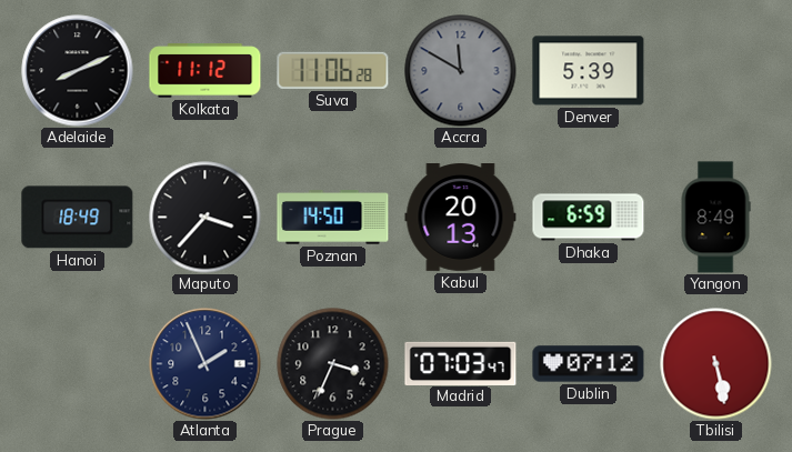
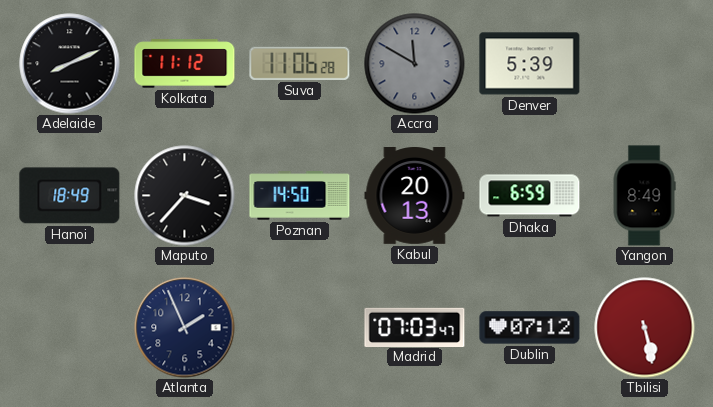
Prague: 3:34 -> none
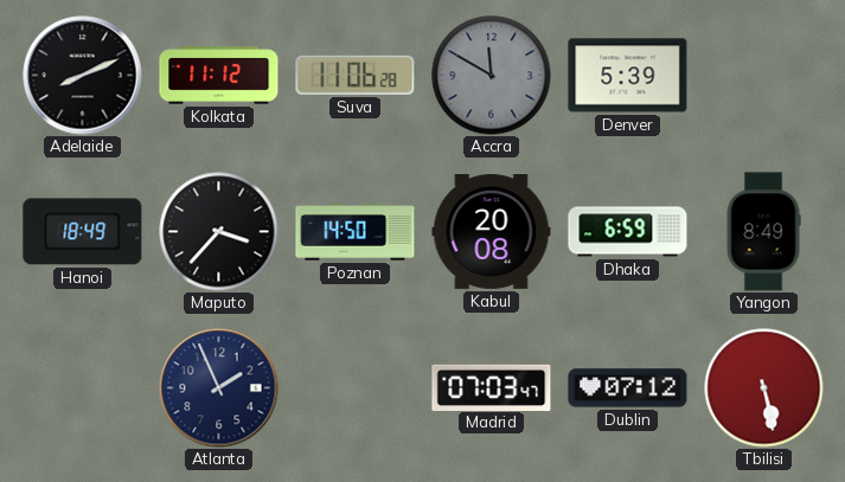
Kabul: 20:13 -> 20:08
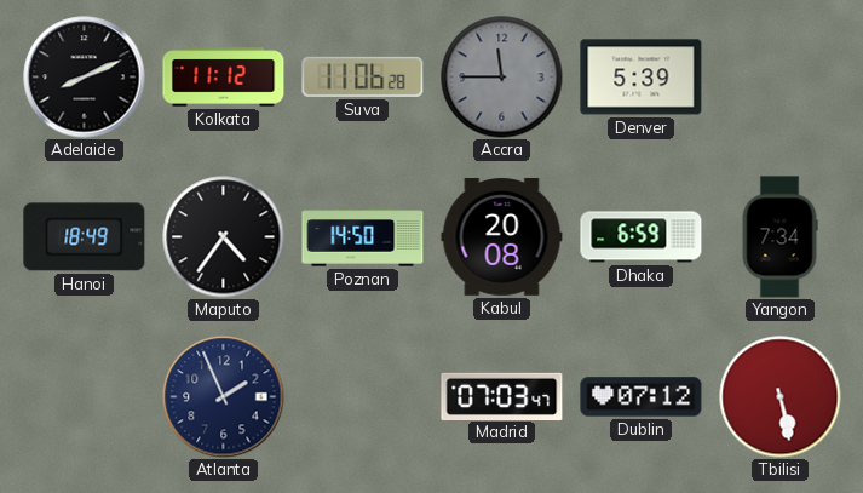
Accra: 11:50 -> 11:45
Maputo: 3:37 -> 4:36
Yangon: 8:49 -> 7:34
